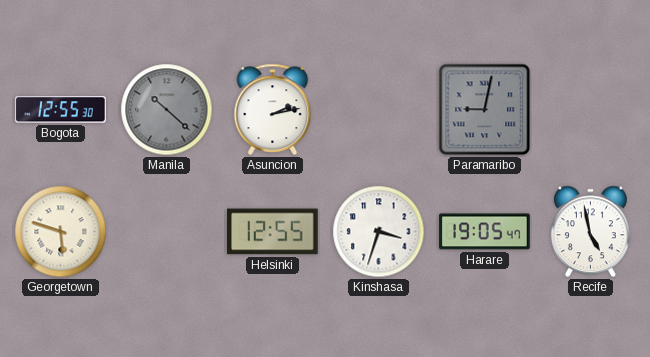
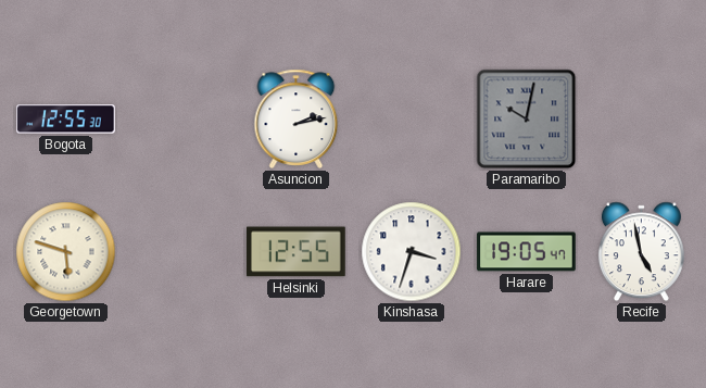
Manila: 10:22 -> none
Paramaribo: 9:02 -> 10:02
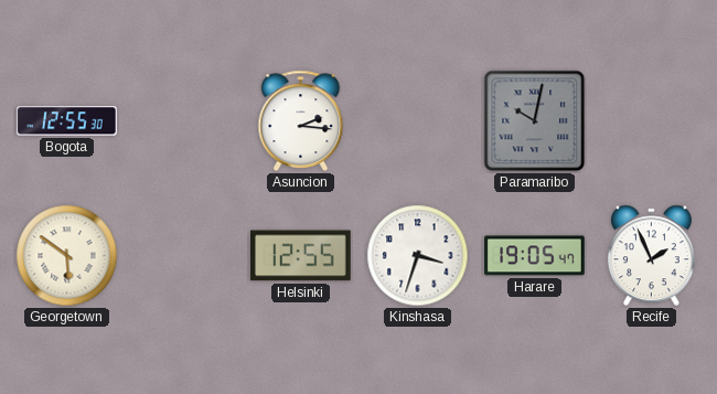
Asuncion: 2:13 -> 2:16
Georgetown: 5:48 -> 5:51
Recife: 4:58 -> 1:56
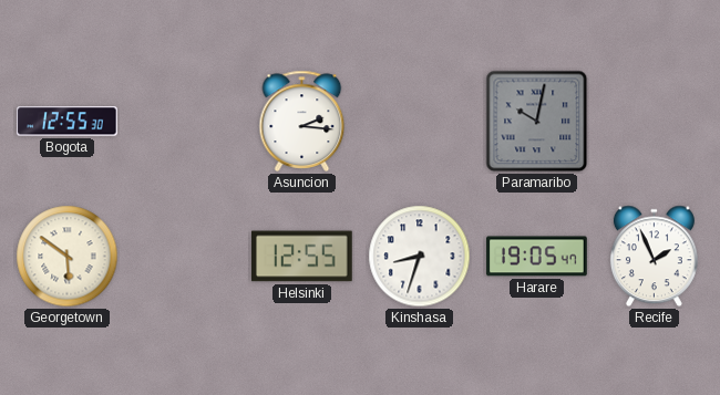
Kinshasa: 3:33 -> 8:33
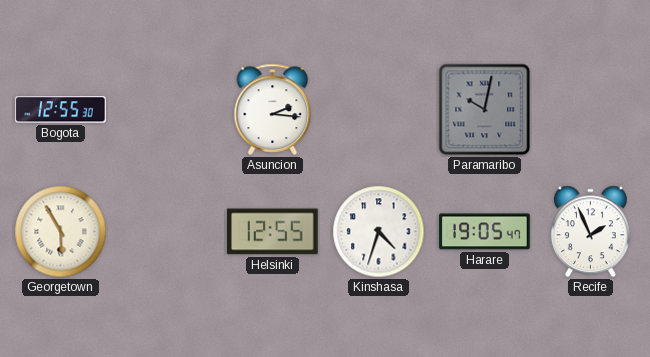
Georgetown: 5:51 -> 5:55
Kinshasa: 8:33 -> 4:33
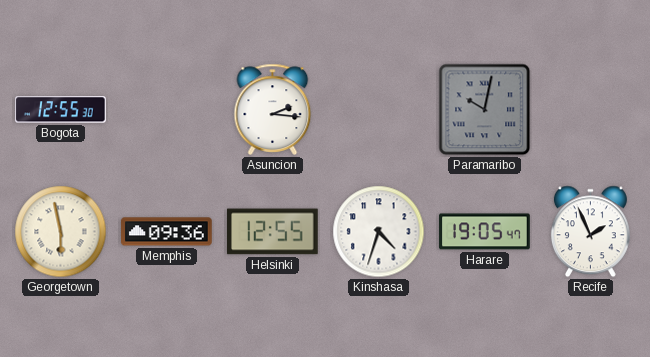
Georgetown: 5:55 -> 5:58
Memphis: none -> 09:36
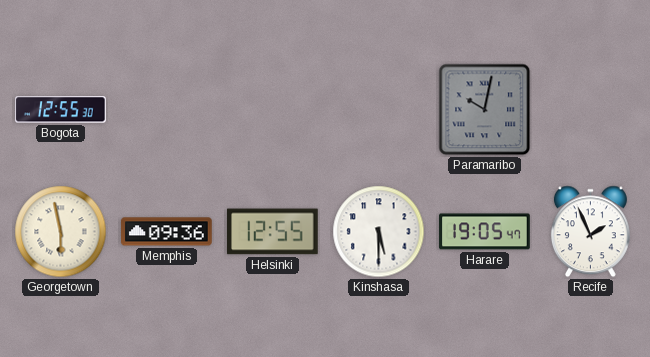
Asuncion: 2:16 -> none
Kinshasa: 4:33 -> 5:30
